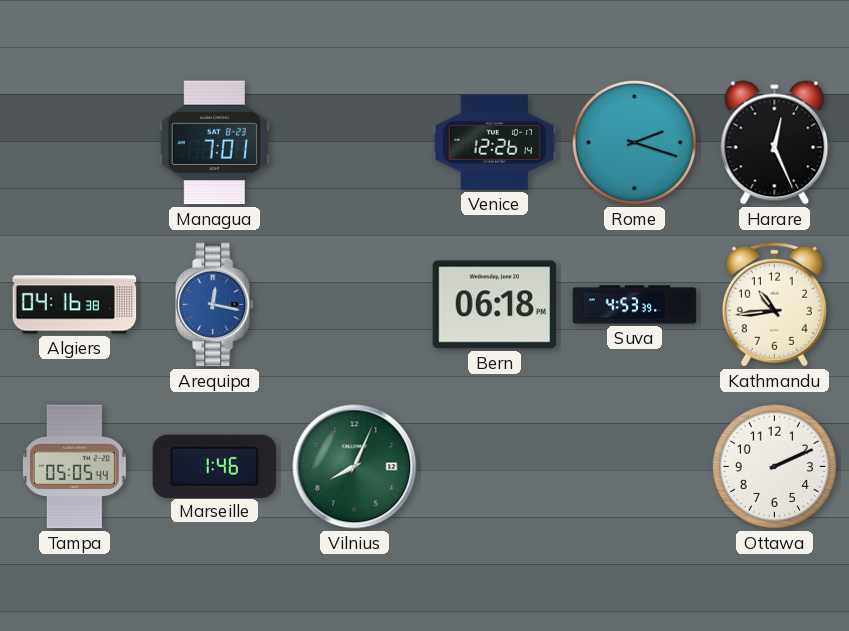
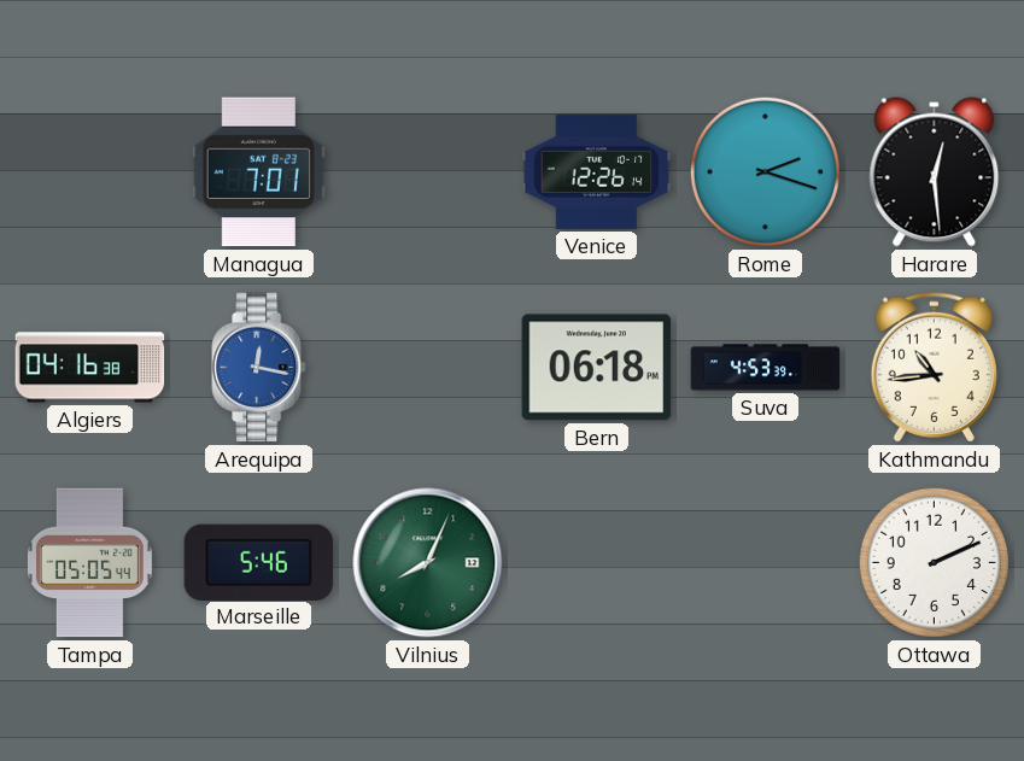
Harare: 12:26 -> 12:29
Marseille: 1:46 -> 5:46
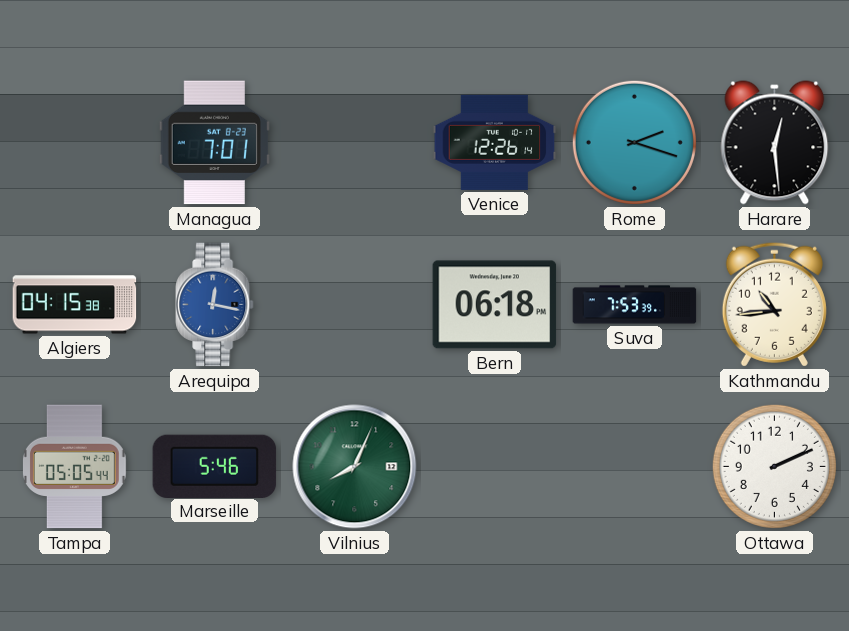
Algiers: 04:16 -> 04:15
Suva: 4:53 -> 7:53
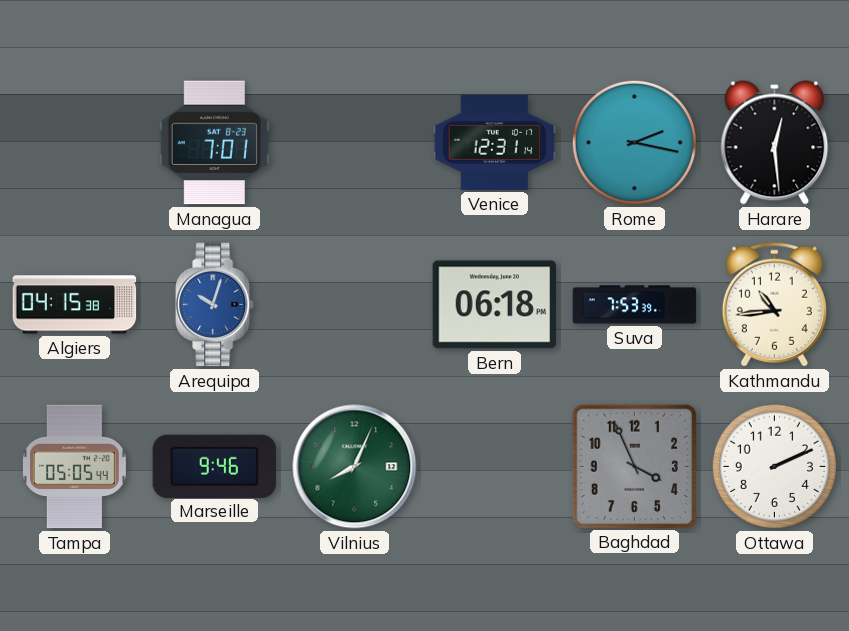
Venice: 12:26 -> 12:31
Rome: 2:18 -> 2:17
Arequipa: 12:17 -> 10:03
Marseille: 5:46 -> 9:46
Baghdad: none -> 3:56
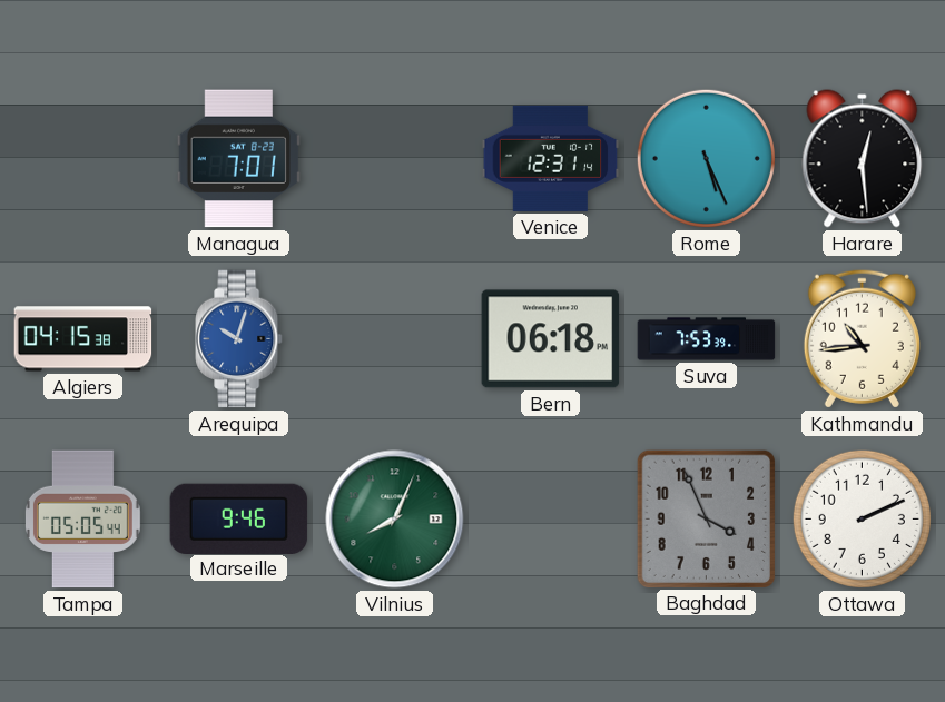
Rome: 2:17 -> 5:26
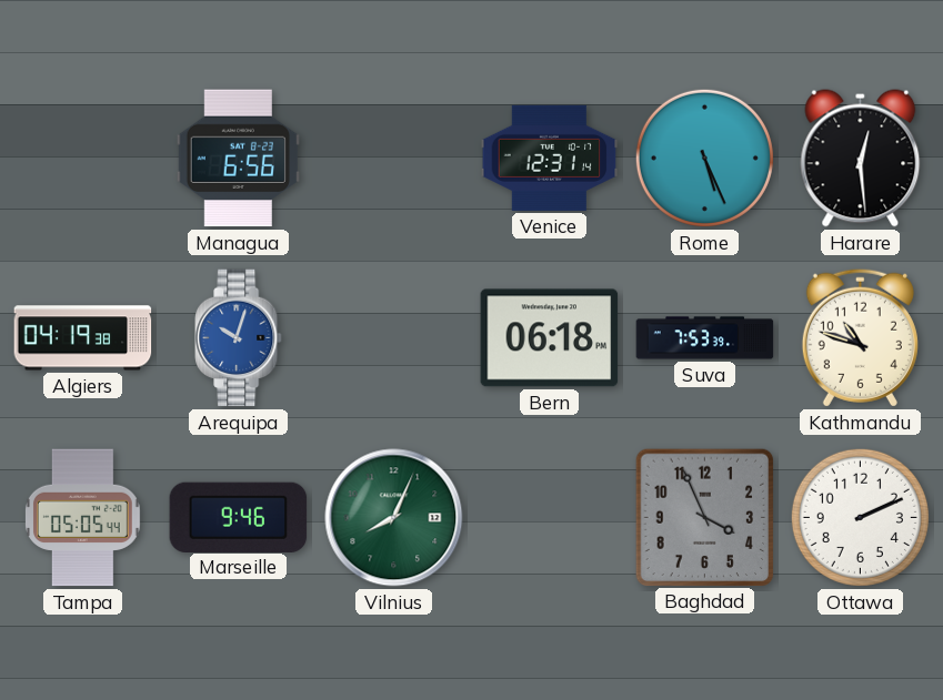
Managua: 7:01 -> 6:56
Algiers: 04:15 -> 04:19
Kathmandu: 10:44 -> 10:48
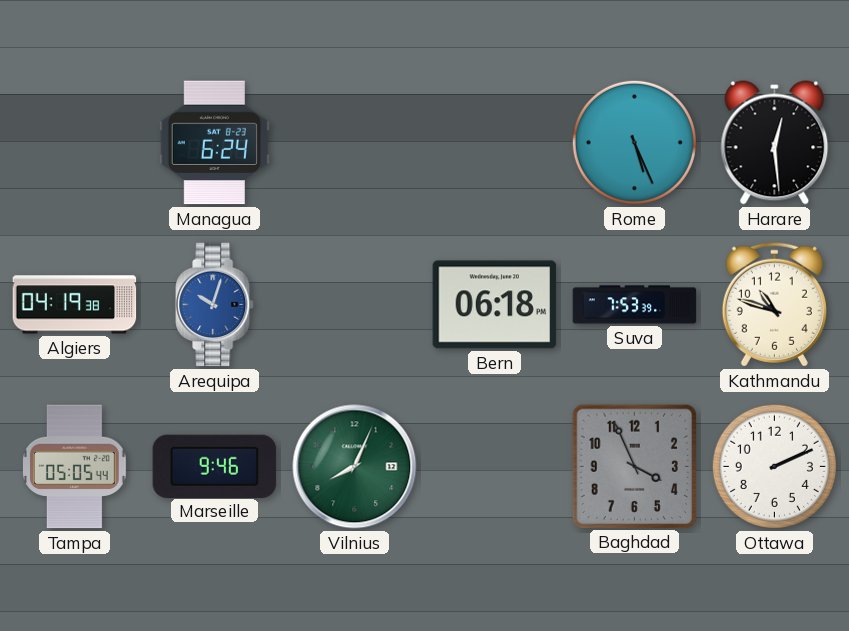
Managua: 6:56 -> 6:24
Venice: 12:31 -> none
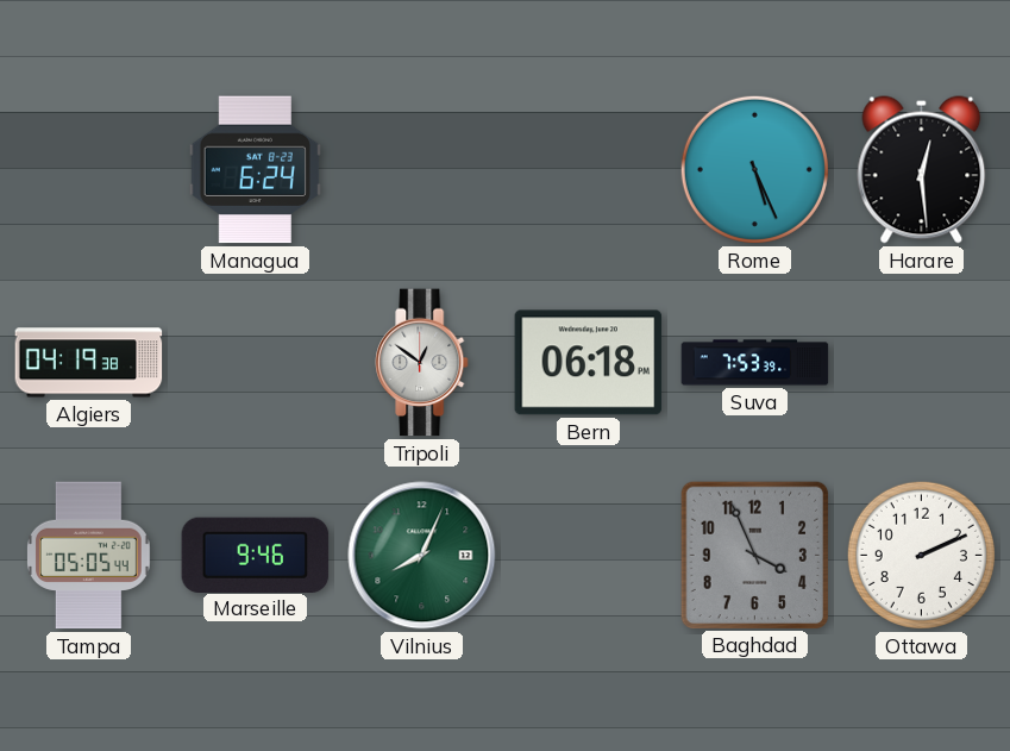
Arequipa: 10:03 -> none
Tripoli: none -> 12:51
Kathmandu: 10:48 -> none
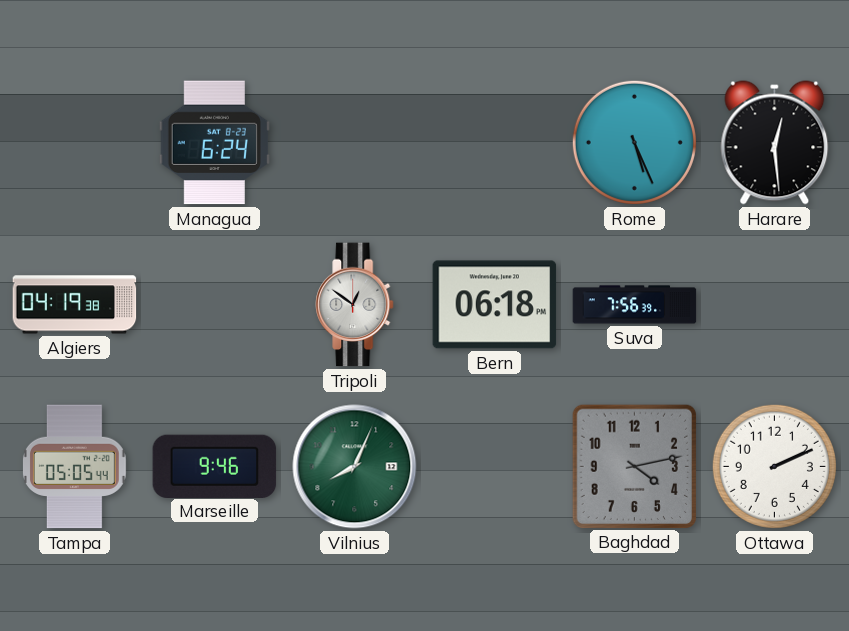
Suva: 7:53 -> 7:56
Baghdad: 3:56 -> 4:13
